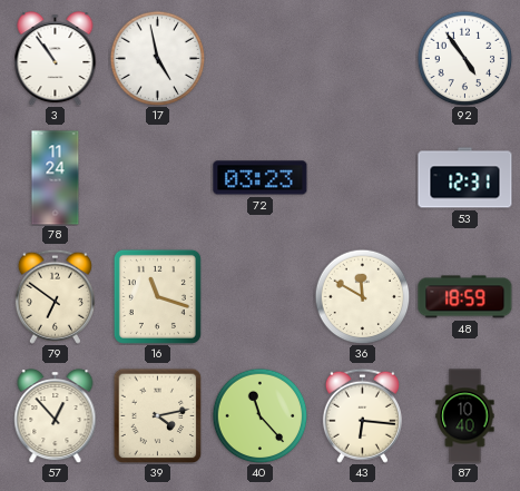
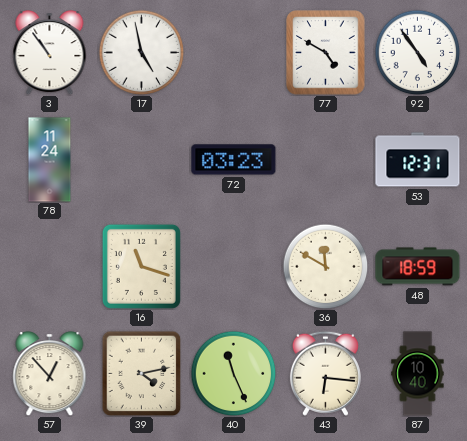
77: none -> 4:50
79: 6:51 -> none
40: 11:23 -> 11:26
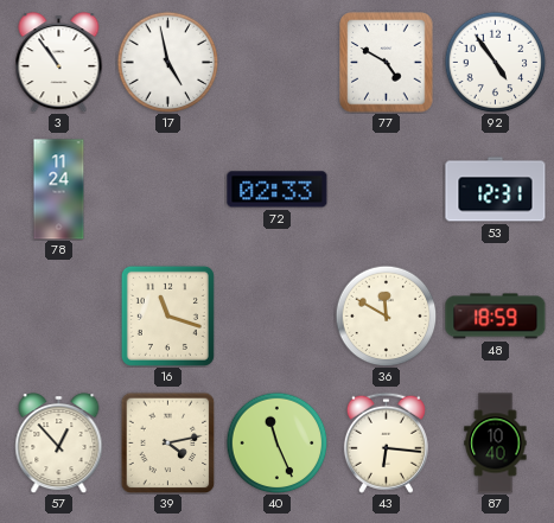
72: 03:23 -> 02:33
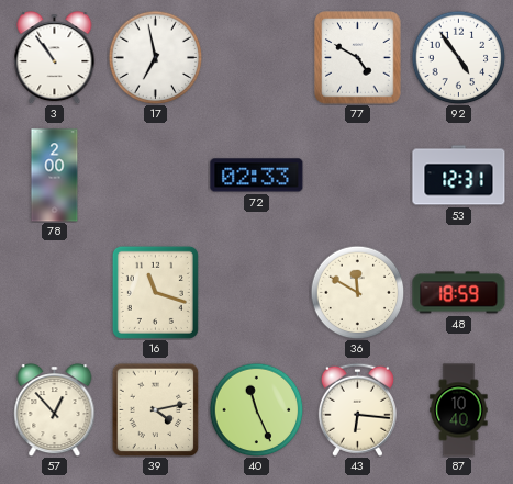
17: 4:58 -> 6:58
78: 11:24 -> 2:00
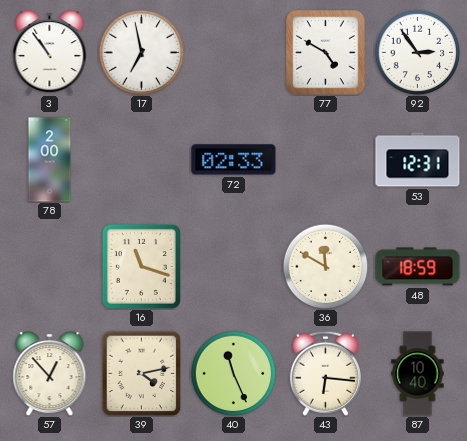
92: 4:54 -> 2:54
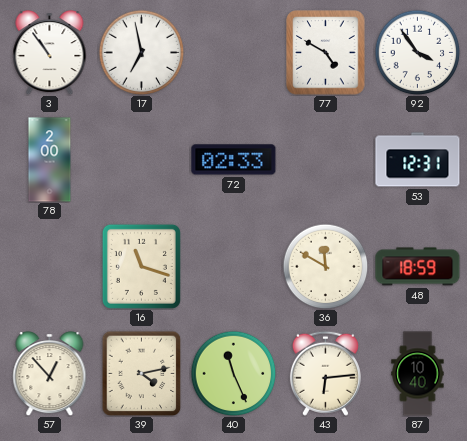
92: 2:54 -> 3:54
43: 6:16 -> 6:14
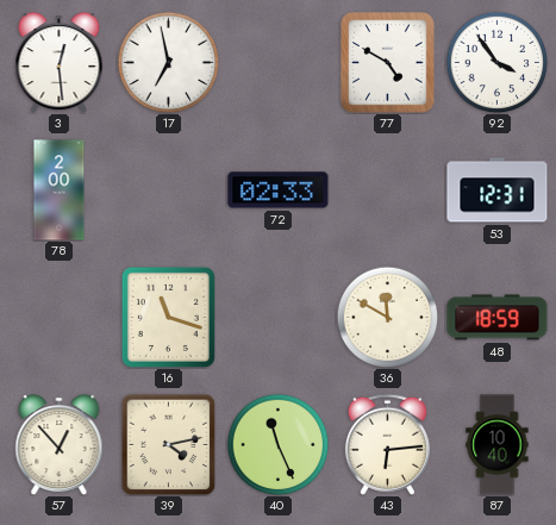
3: 10:54 -> 12:29
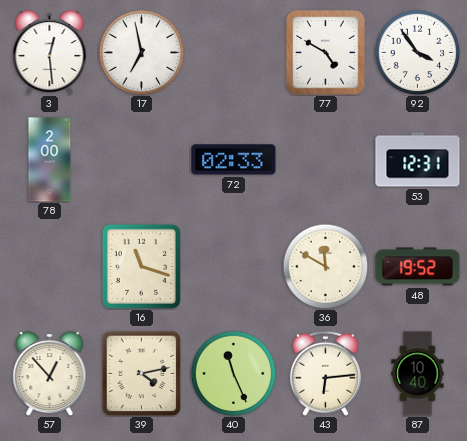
48: 18:59 -> 19:52
